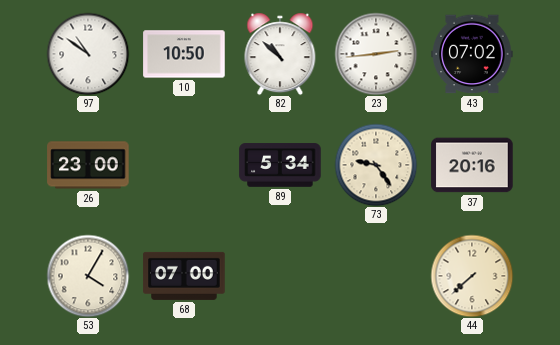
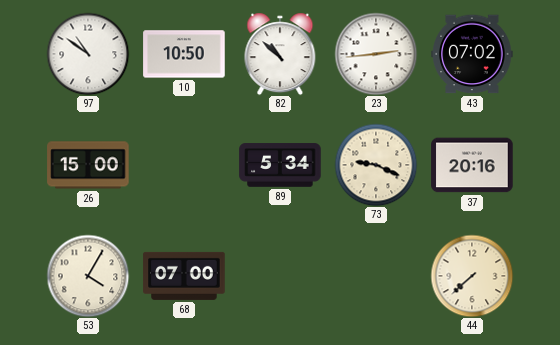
26: 23:00 -> 15:00
73: 9:24 -> 9:19
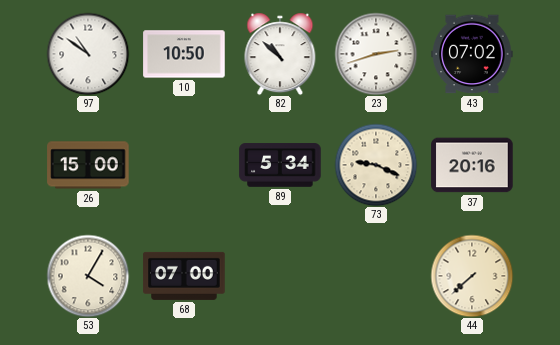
23: 2:44 -> 2:42
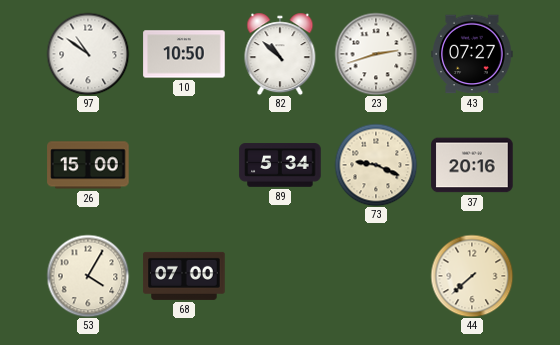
43: 07:02 -> 07:27
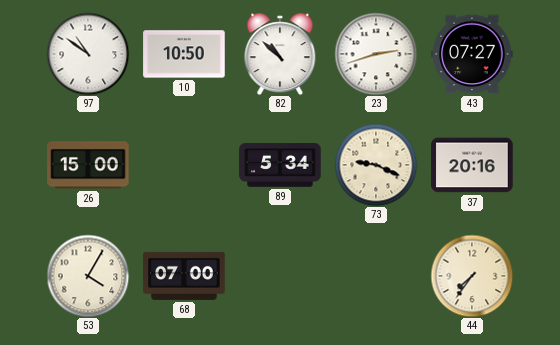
44: 7:38 -> 7:36
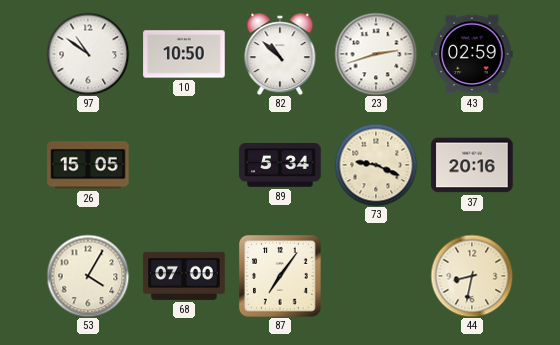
43: 07:27 -> 02:59
26: 15:00 -> 15:05
87: none -> 7:06
44: 7:36 -> 8:32
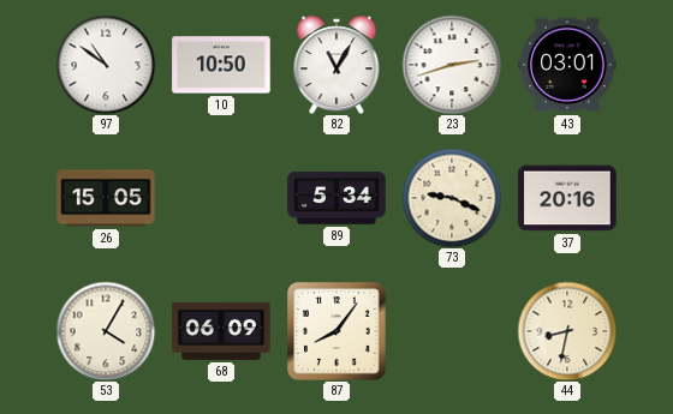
82: 10:52 -> 11:05
43: 02:59 -> 03:01
68: 07:00 -> 06:09
87: 7:06 -> 8:06
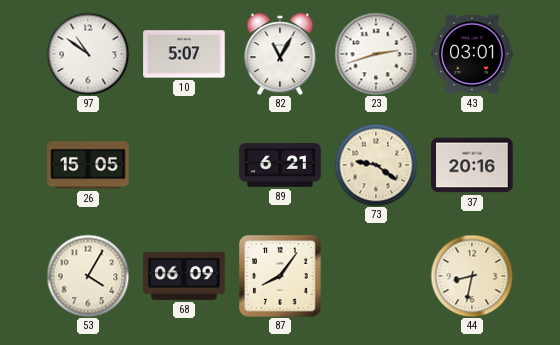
10: 10:50 -> 5:07
89: 5:34 -> 6:21
73: 9:19 -> 9:21
